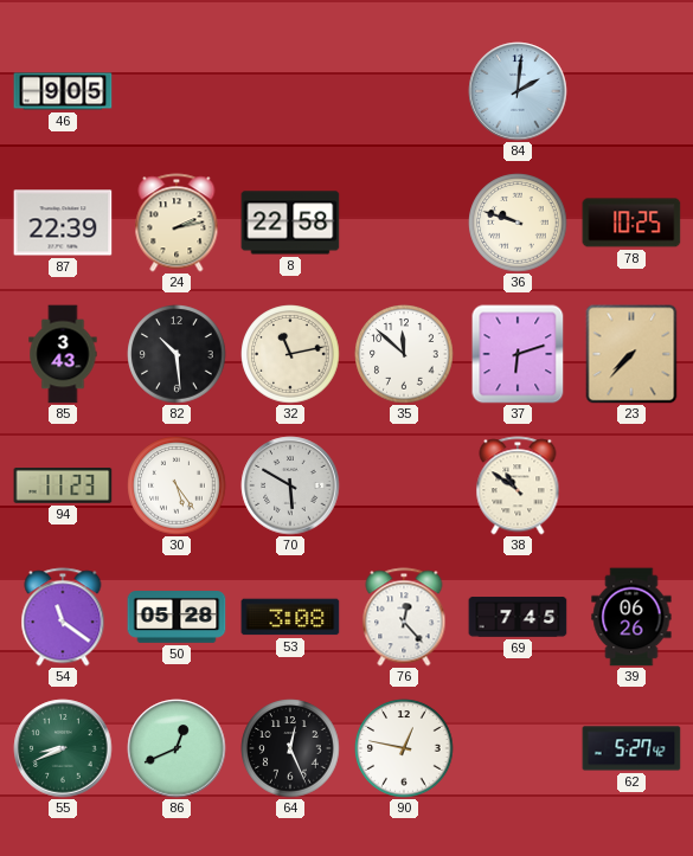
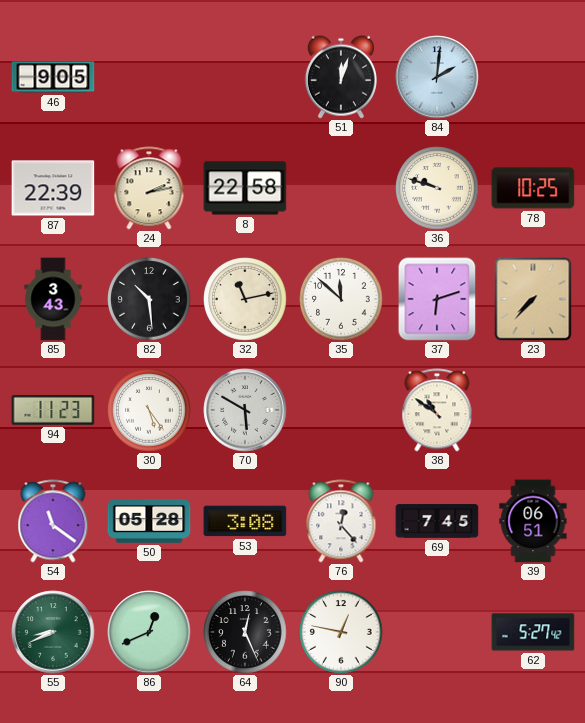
51: none -> 12:03
39: 06:26 -> 06:51
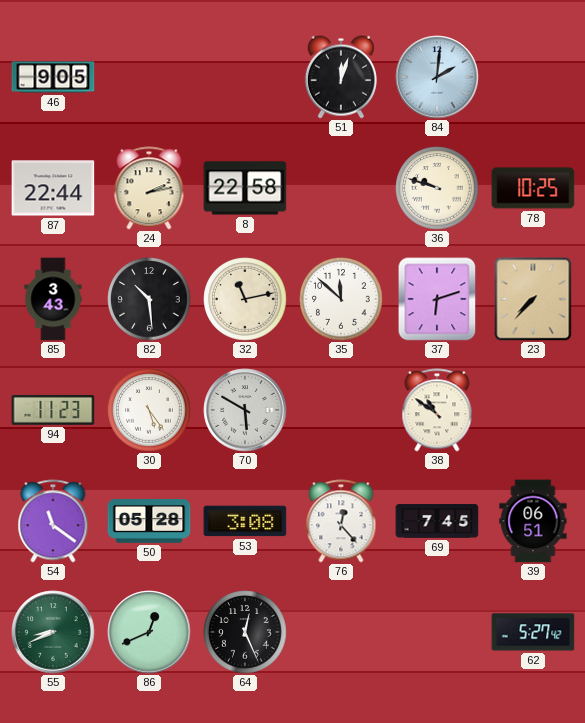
87: 22:39 -> 22:44
90: 12:47 -> none
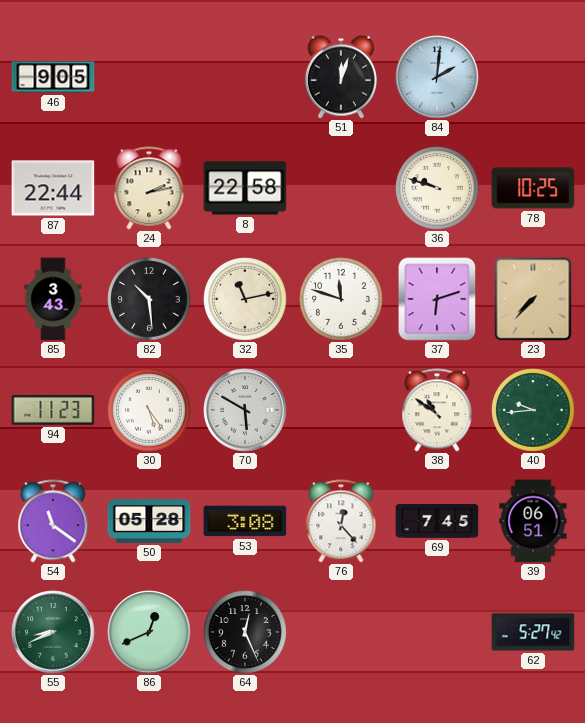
35: 11:52 -> 11:48
40: none -> 9:44
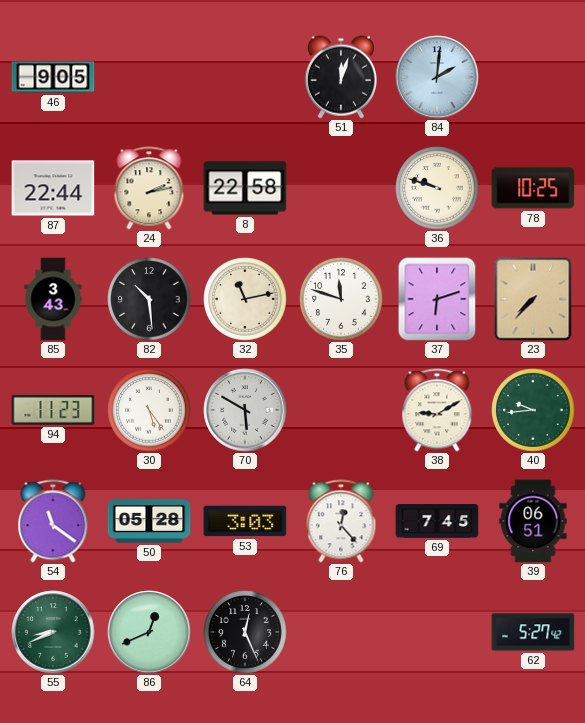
38: 10:51 -> 9:10
53: 3:08 -> 3:03
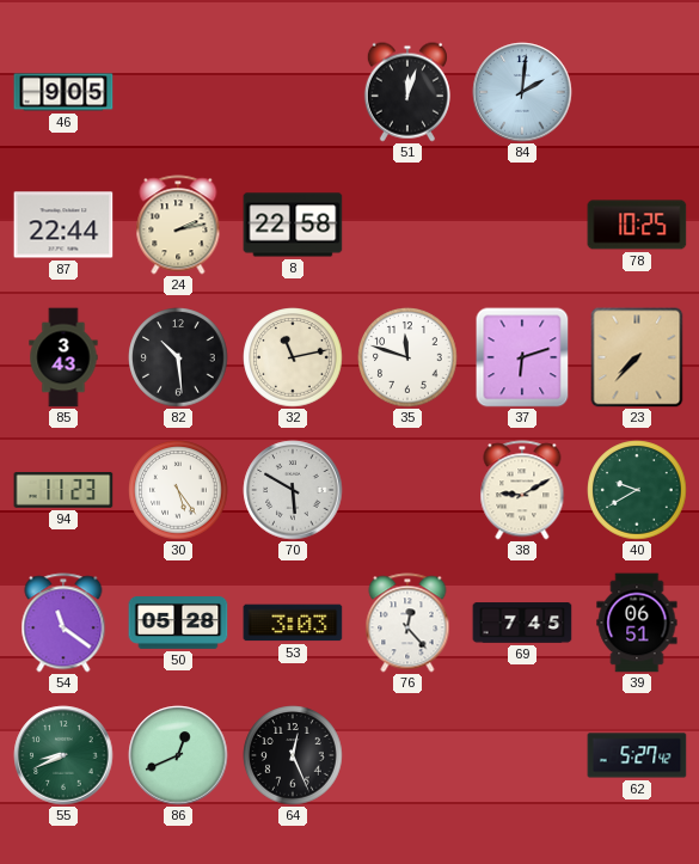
36: 9:48 -> none
40: 9:44 -> 9:40
